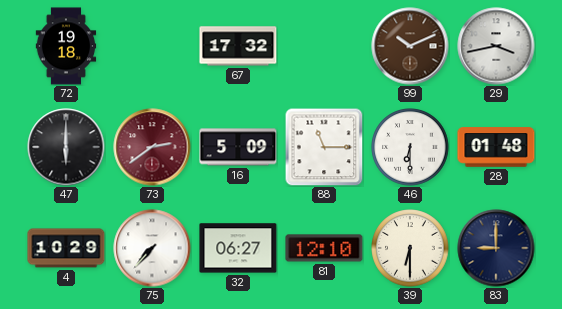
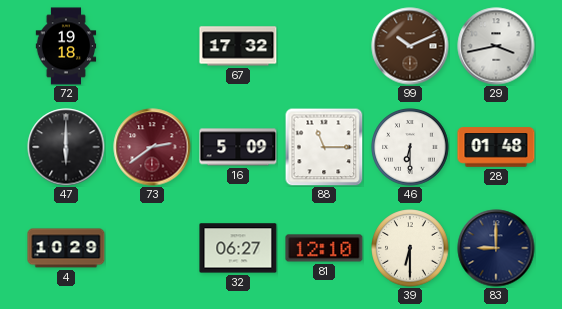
75: 7:37 -> none
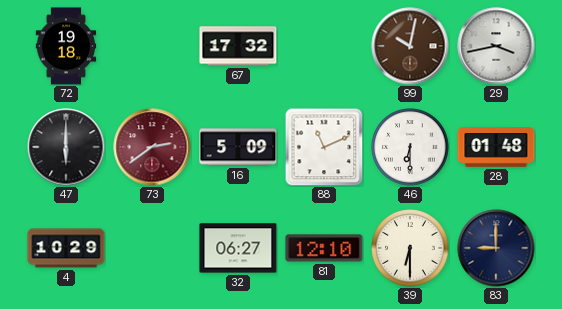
99: 10:11 -> 10:02
88: 11:15 -> 11:11
